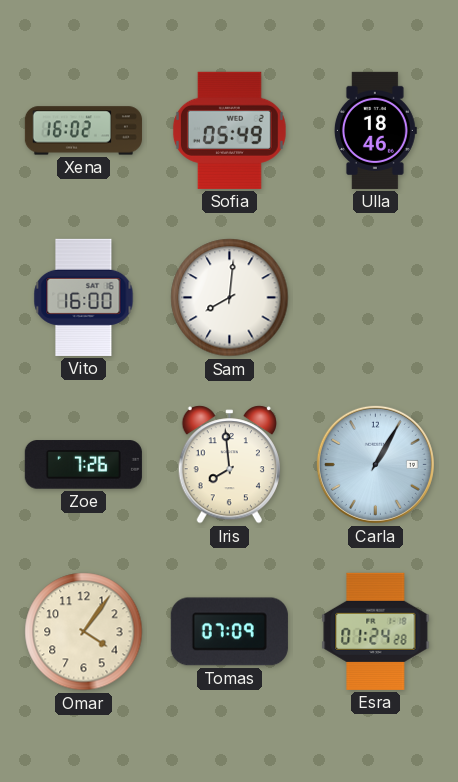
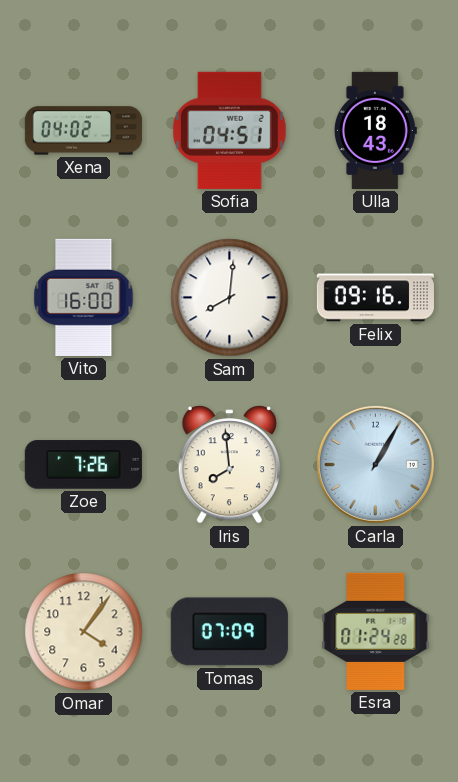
Xena: 16:02 -> 04:02
Sofia: 05:49 -> 04:51
Ulla: 18:46 -> 18:43
Felix: none -> 09:16
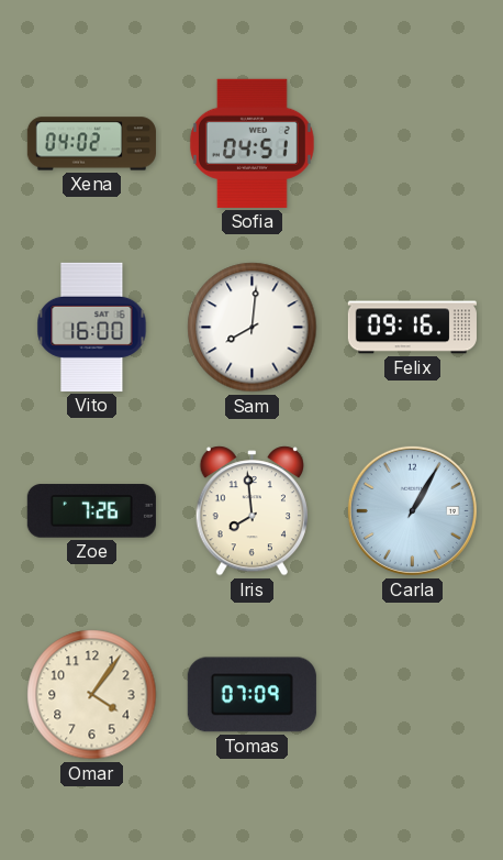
Ulla: 18:43 -> none
Esra: 01:24 -> none
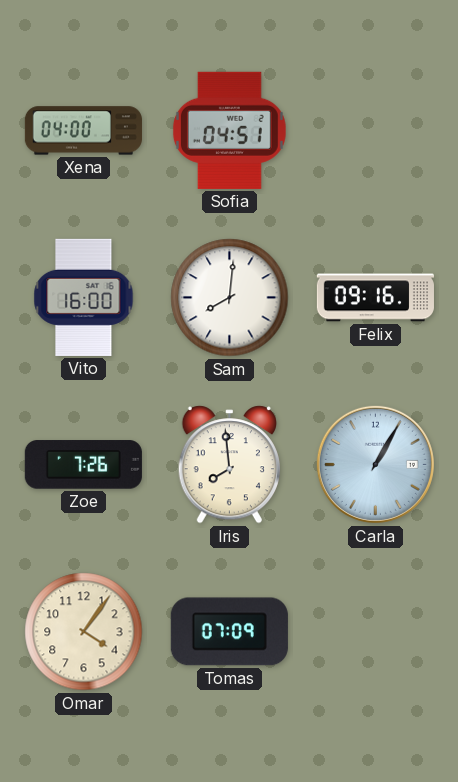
Xena: 04:02 -> 04:00
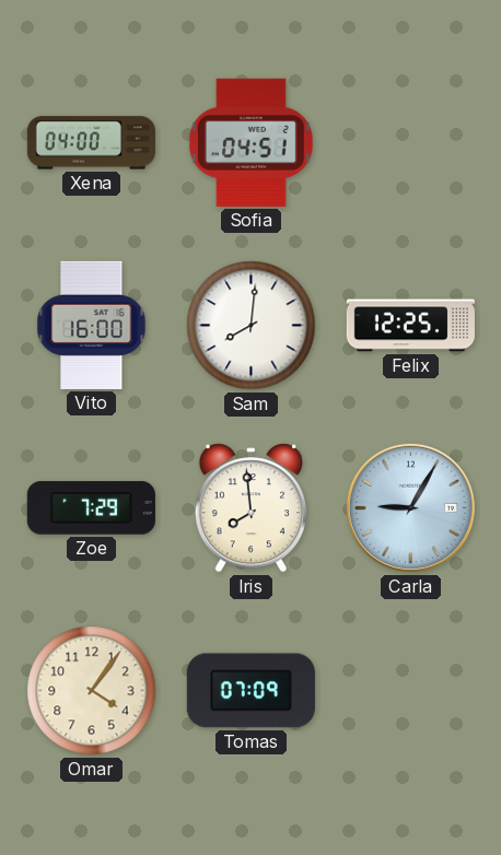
Felix: 09:16 -> 12:25
Zoe: 7:26 -> 7:29
Carla: 1:05 -> 9:05
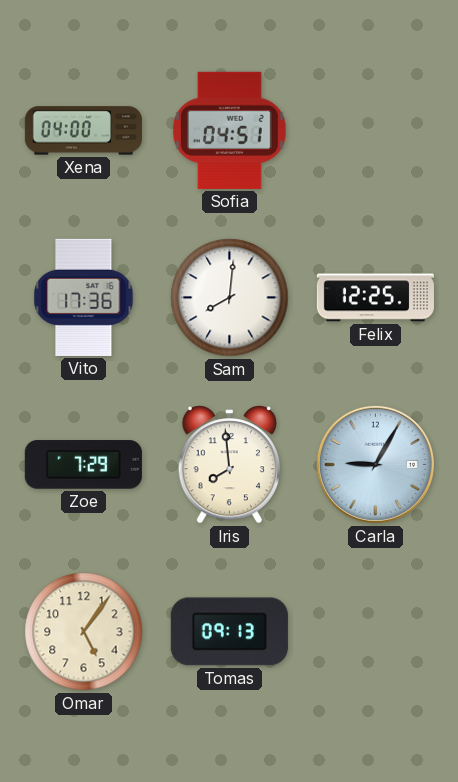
Vito: 16:00 -> 17:36
Omar: 4:06 -> 5:06
Tomas: 07:09 -> 09:13
